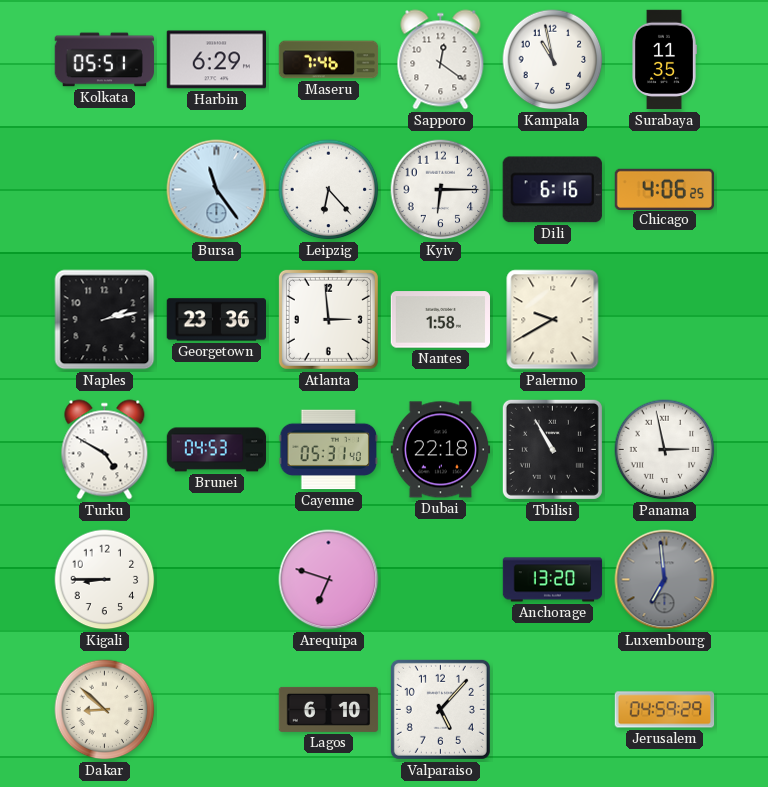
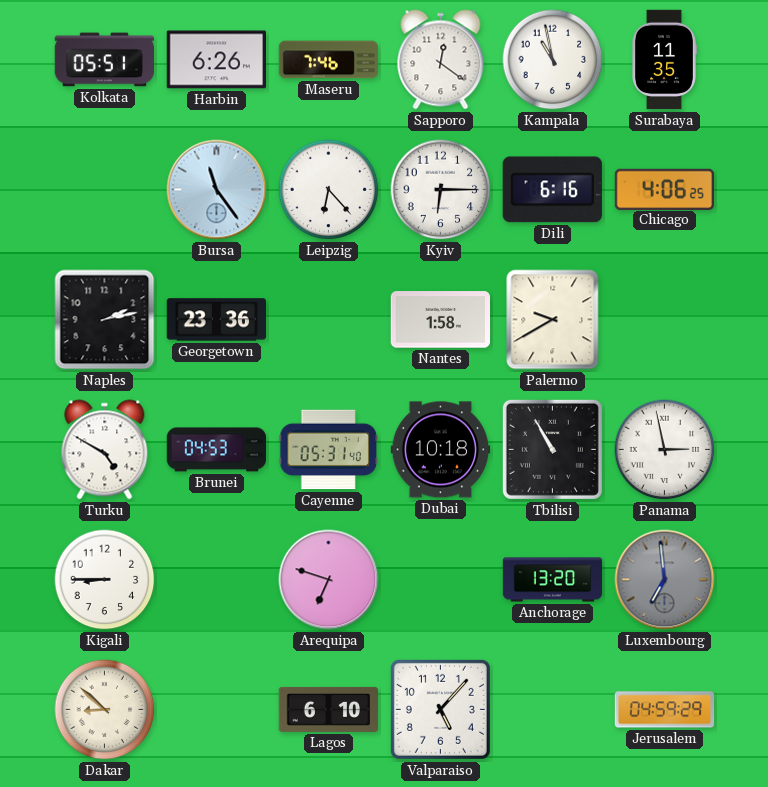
Harbin: 6:29 -> 6:26
Atlanta: 2:59 -> none
Dubai: 22:18 -> 10:18
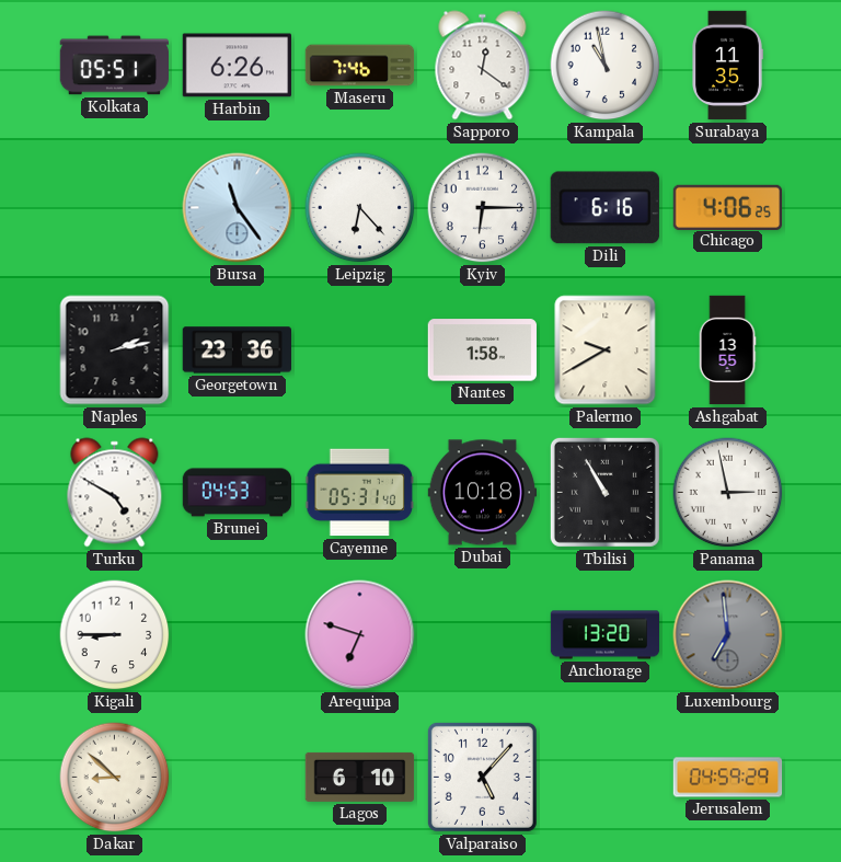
Ashgabat: none -> 13:55
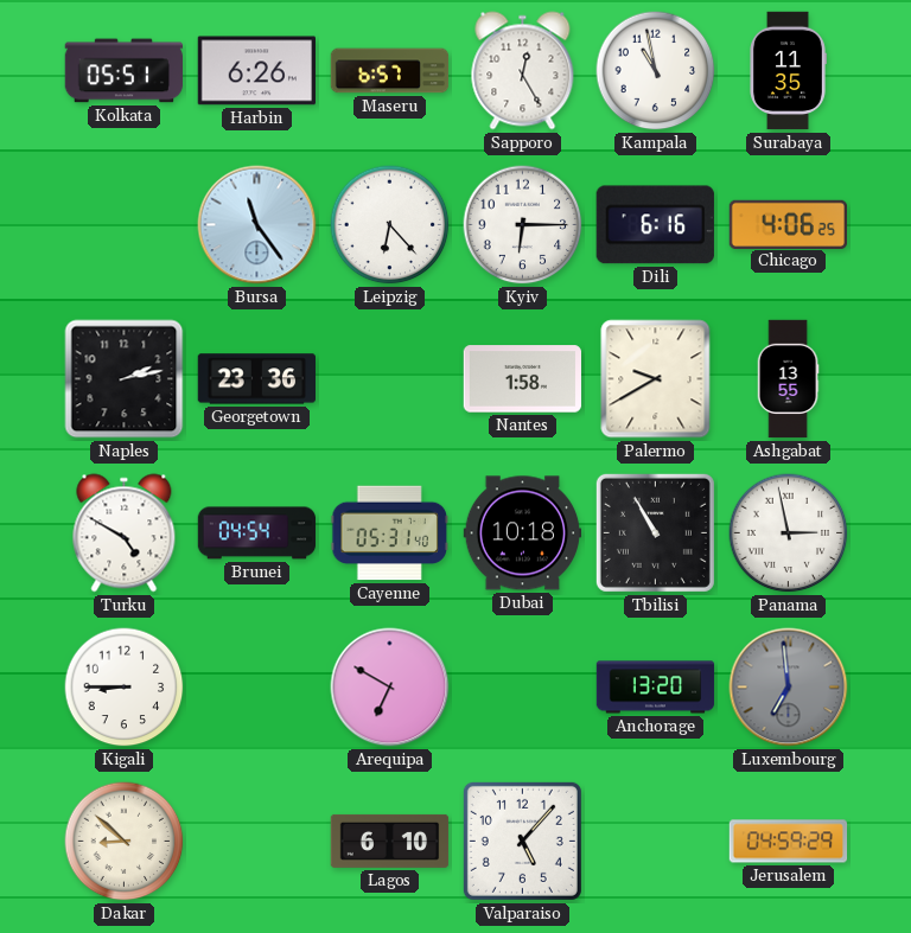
Maseru: 7:46 -> 6:57
Sapporo: 12:21 -> 12:25
Brunei: 04:53 -> 04:54
Arequipa: 6:48 -> 6:50
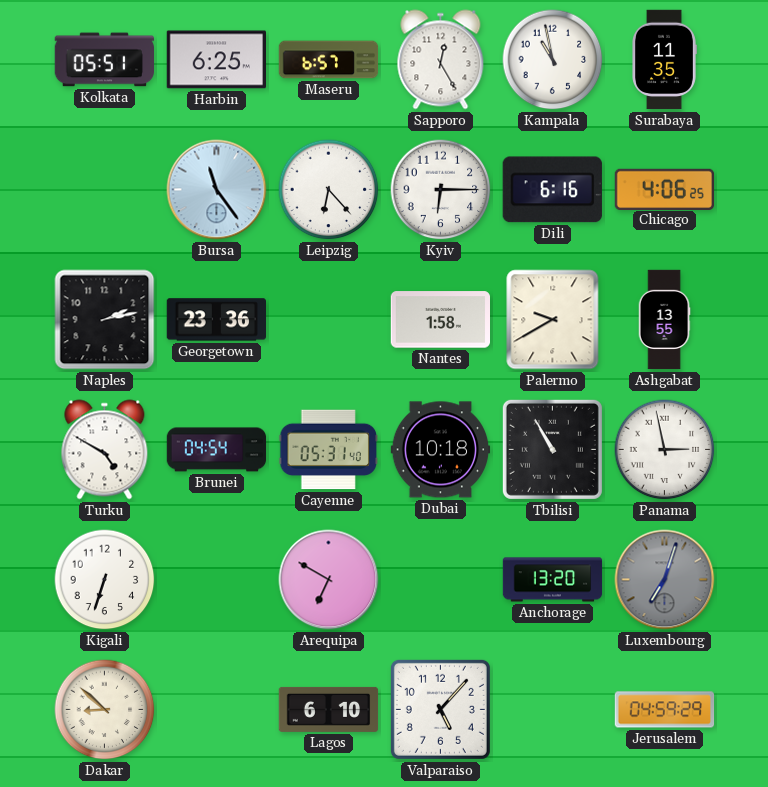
Harbin: 6:26 -> 6:25
Kigali: 8:45 -> 6:33
Luxembourg: 6:59 -> 7:03
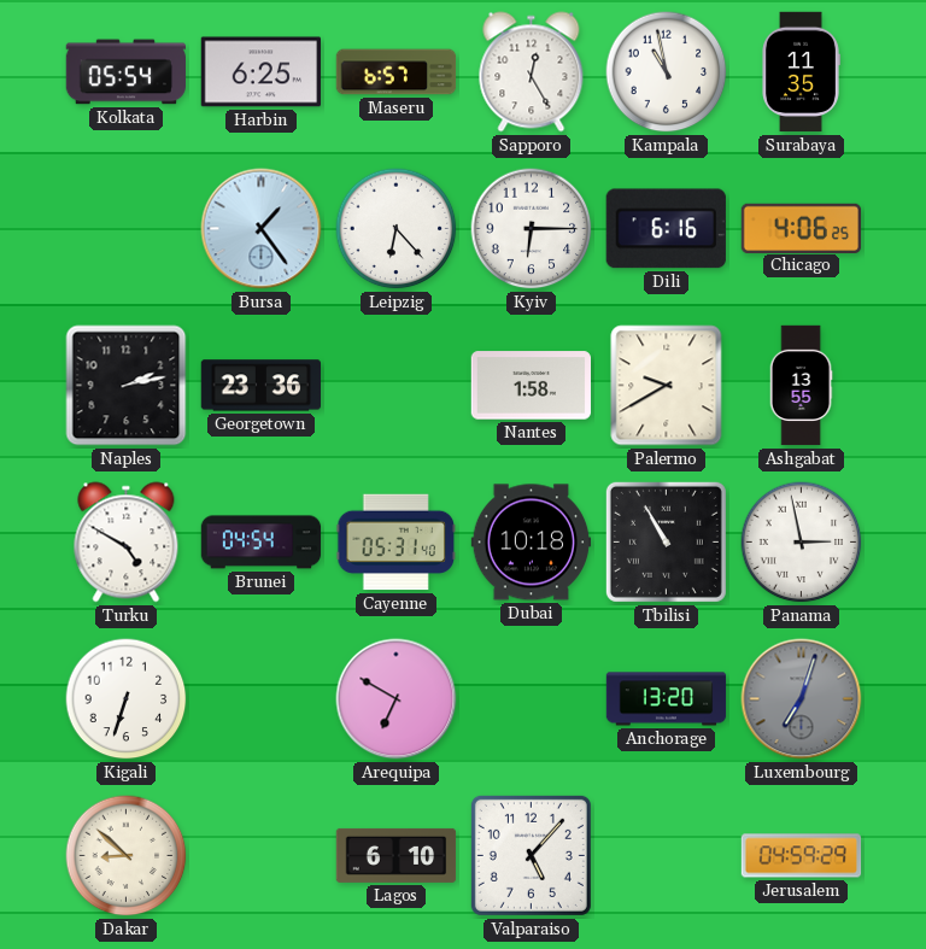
Kolkata: 05:51 -> 05:54
Bursa: 11:24 -> 1:24
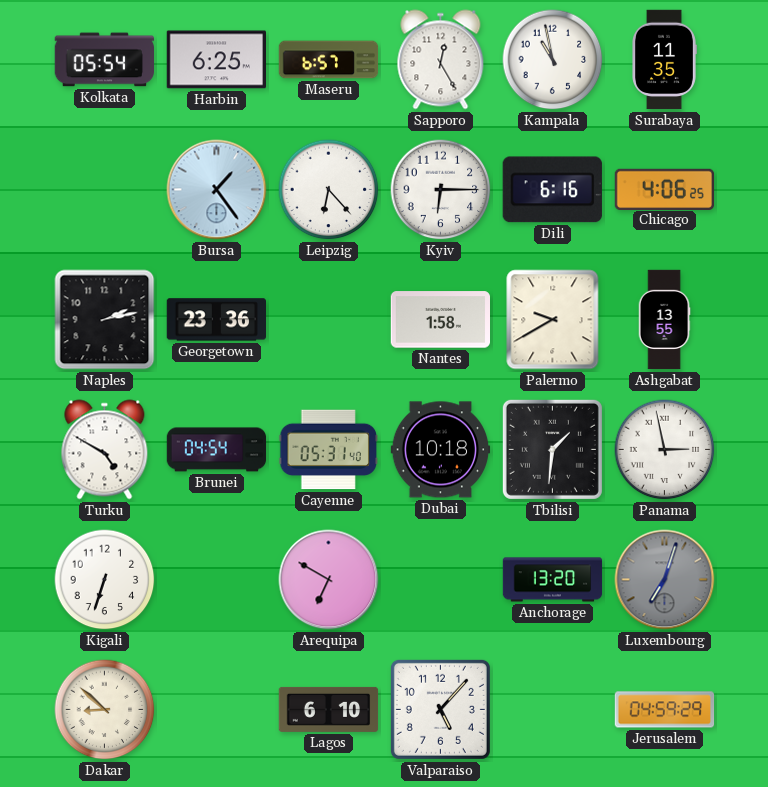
Tbilisi: 10:55 -> 1:31
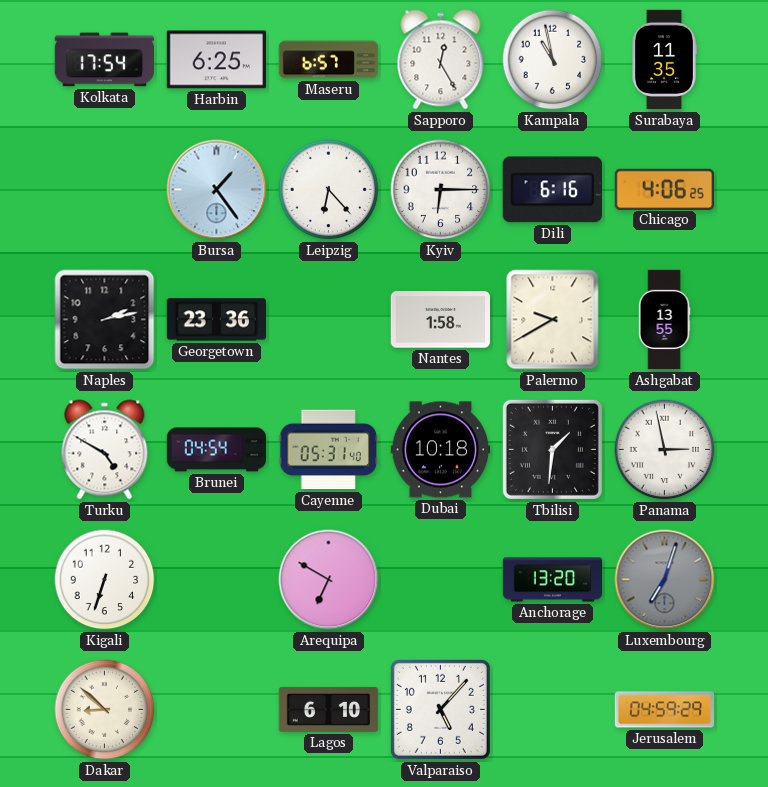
Kolkata: 05:54 -> 17:54
